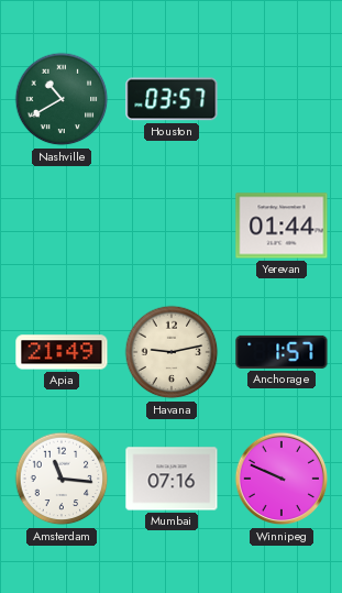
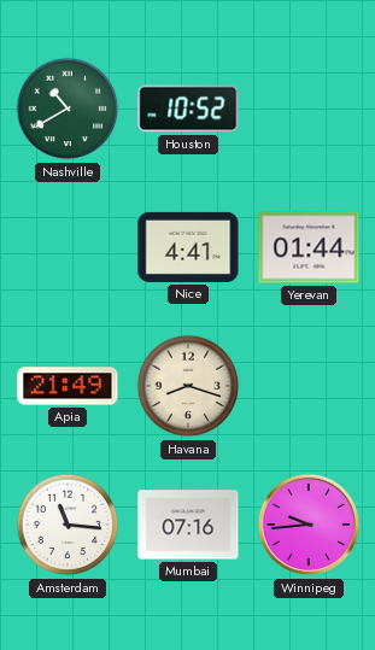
Houston: 03:57 -> 10:52
Nice: none -> 4:41
Havana: 9:13 -> 8:18
Anchorage: 1:57 -> none
Winnipeg: 9:49 -> 9:44
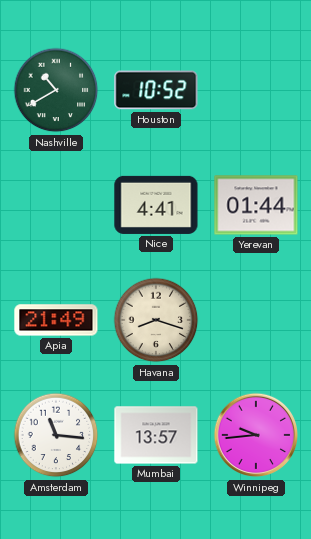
Mumbai: 07:16 -> 13:57
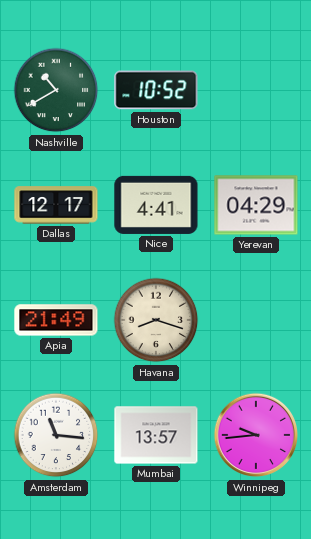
Dallas: none -> 12:17
Yerevan: 01:44 -> 04:29
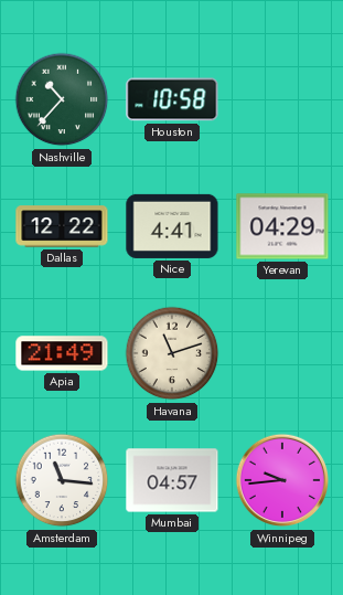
Nashville: 10:40 -> 10:37
Houston: 10:52 -> 10:58
Dallas: 12:17 -> 12:22
Havana: 8:18 -> 11:12
Mumbai: 13:57 -> 04:57
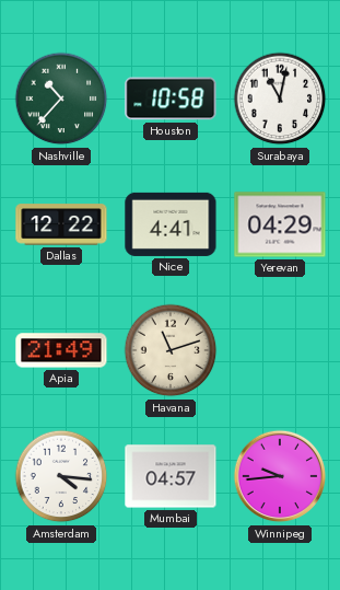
Surabaya: none -> 11:02
Amsterdam: 11:16 -> 4:16
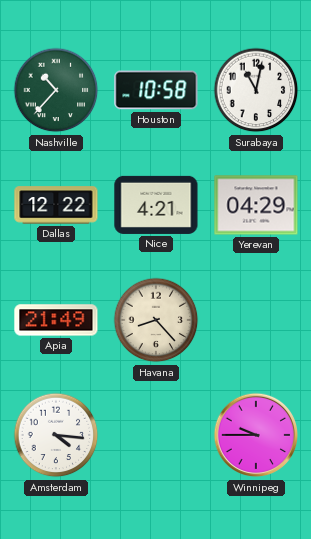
Nice: 4:41 -> 4:21
Havana: 11:12 -> 8:23
Mumbai: 04:57 -> none
Winnipeg: 9:44 -> 9:45
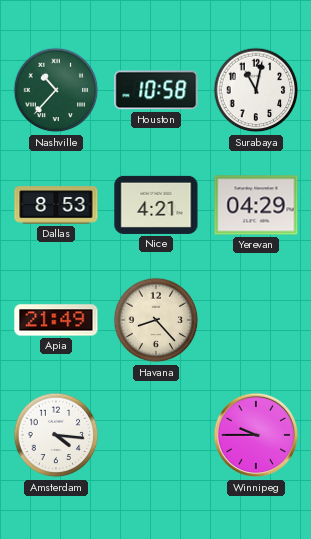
Dallas: 12:22 -> 8:53
